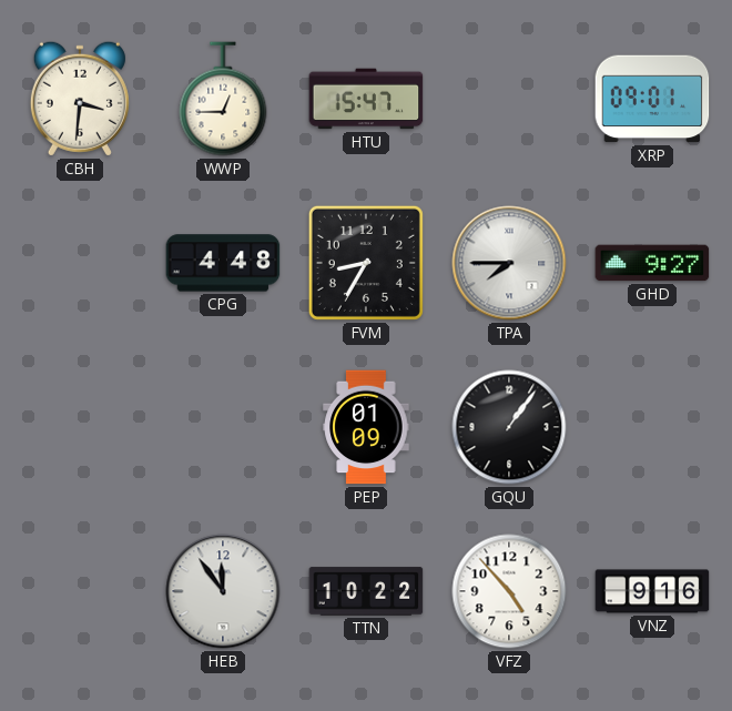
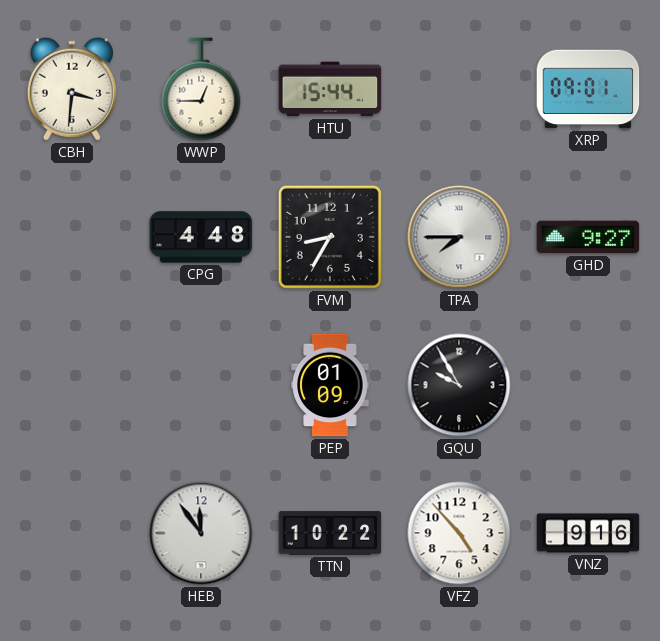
HTU: 15:47 -> 15:44
GQU: 1:06 -> 9:55
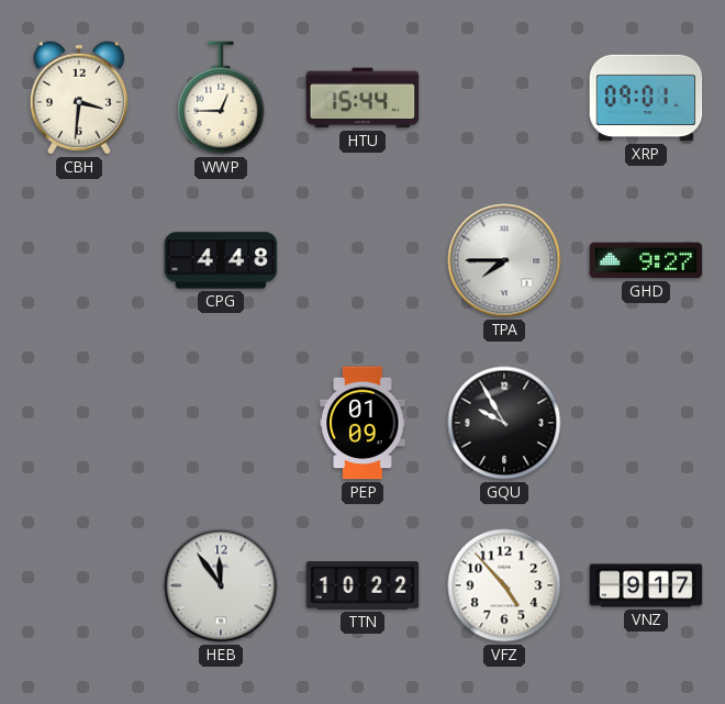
FVM: 8:35 -> none
VNZ: 9:16 -> 9:17
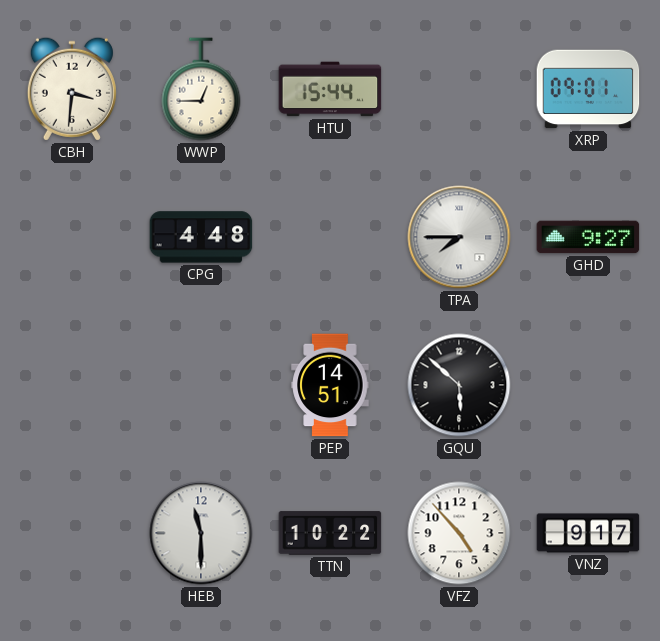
PEP: 01:09 -> 14:51
GQU: 9:55 -> 5:52
HEB: 11:54 -> 11:30
